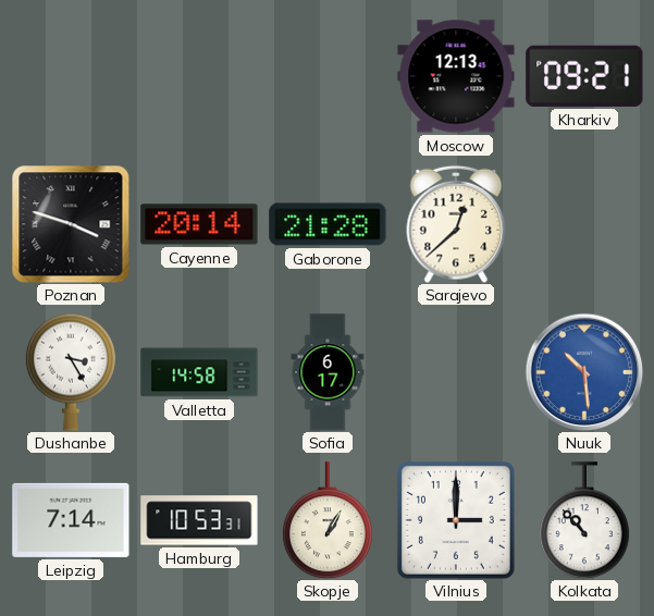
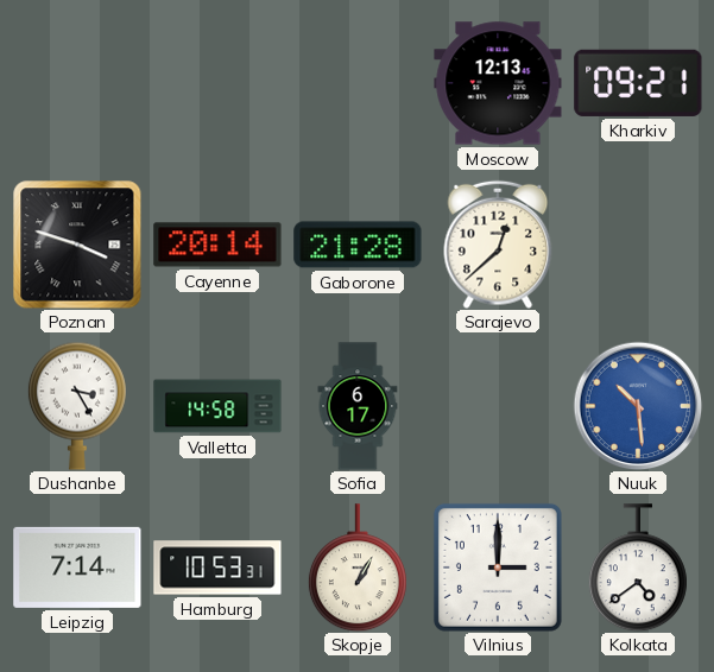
Kolkata: 10:53 -> 4:39
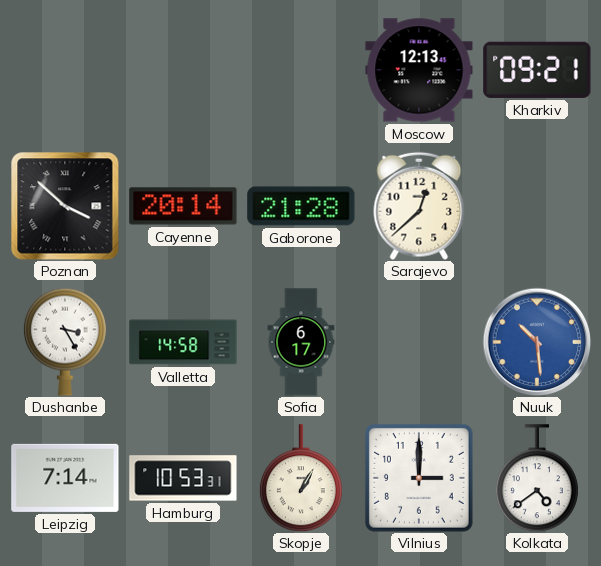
Poznan: 3:48 -> 3:52
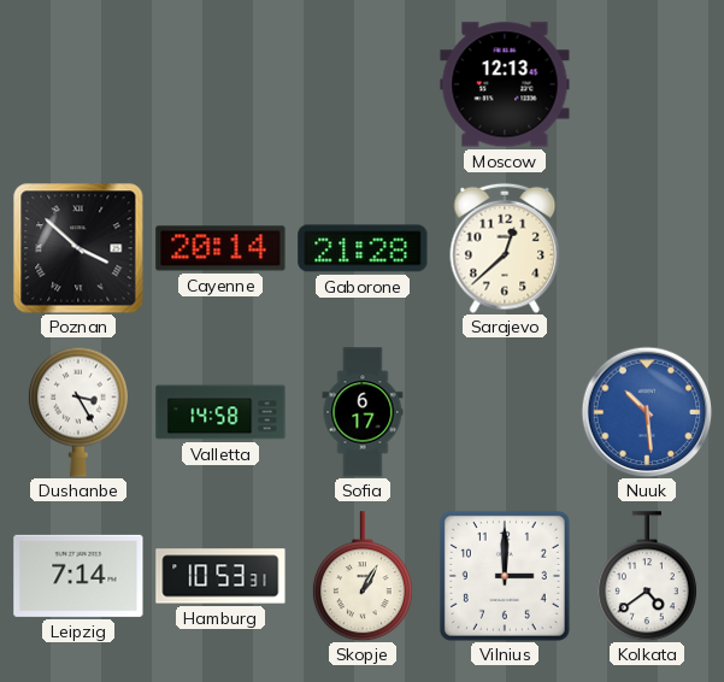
Kharkiv: 09:21 -> none
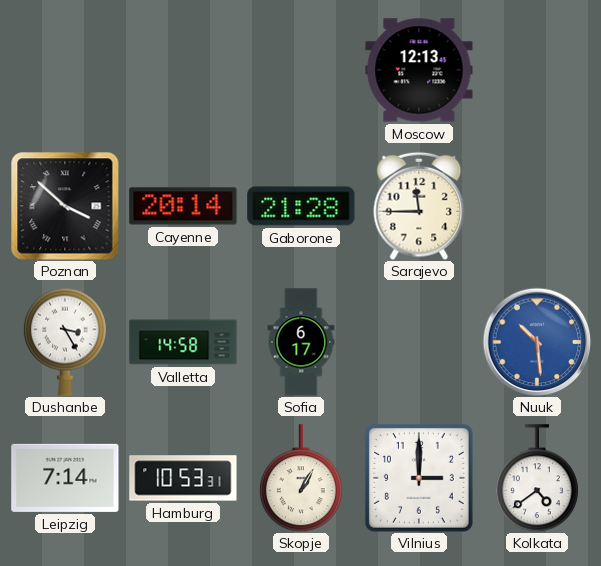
Sarajevo: 12:38 -> 11:45
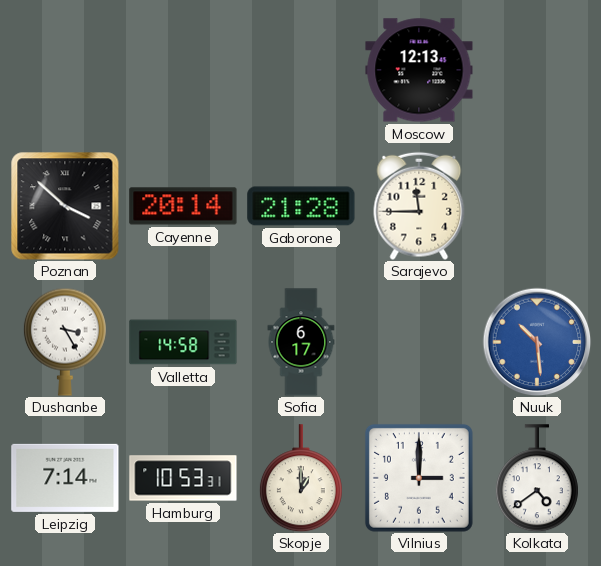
Skopje: 1:05 -> 1:00
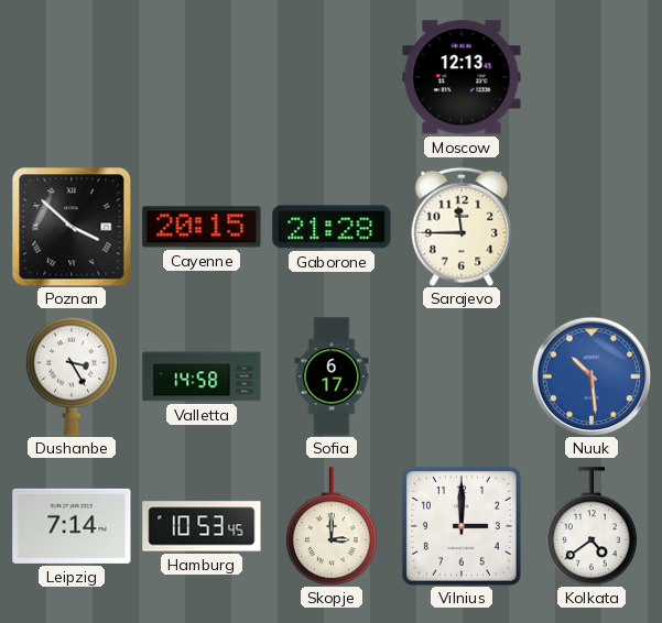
Cayenne: 20:14 -> 20:15
Hamburg: 10:53:31 -> 10:53:45
Skopje: 1:00 -> 3:00
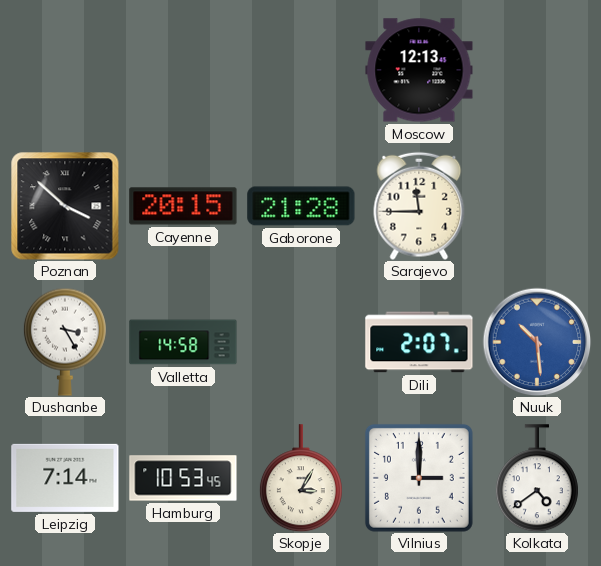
Sofia: 6:17 -> none
Dili: none -> 2:07
Skopje: 3:00 -> 3:05
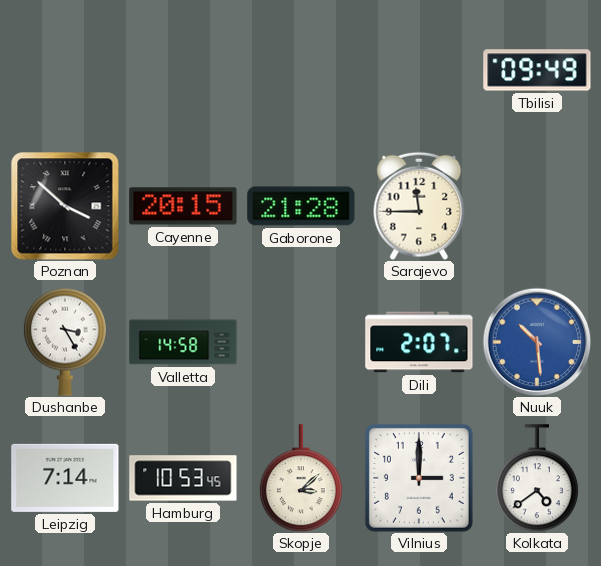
Moscow: 12:13 -> none
Tbilisi: none -> 09:49
Skopje: 3:05 -> 3:08
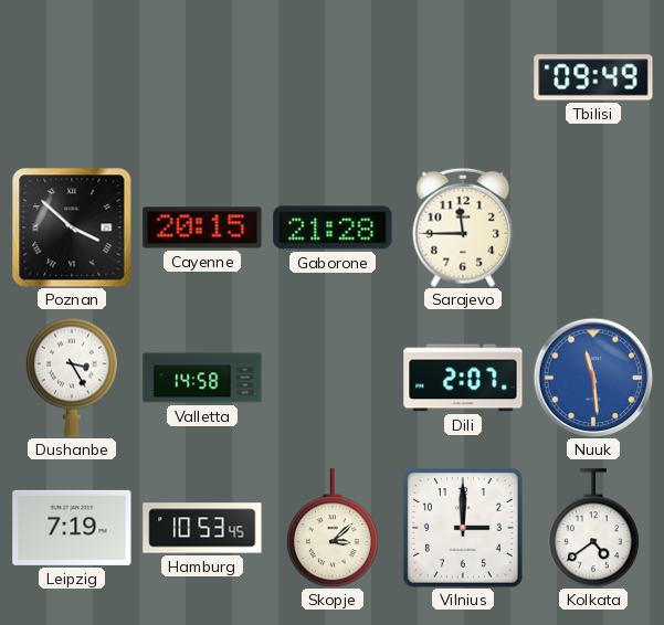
Nuuk: 10:29 -> 11:29
Leipzig: 7:14 -> 7:19
